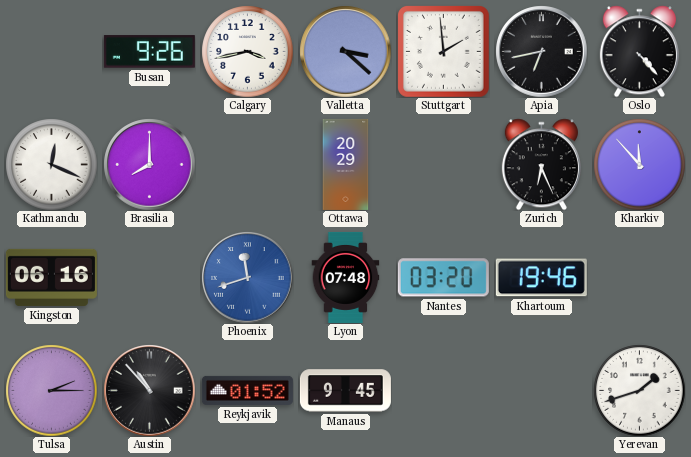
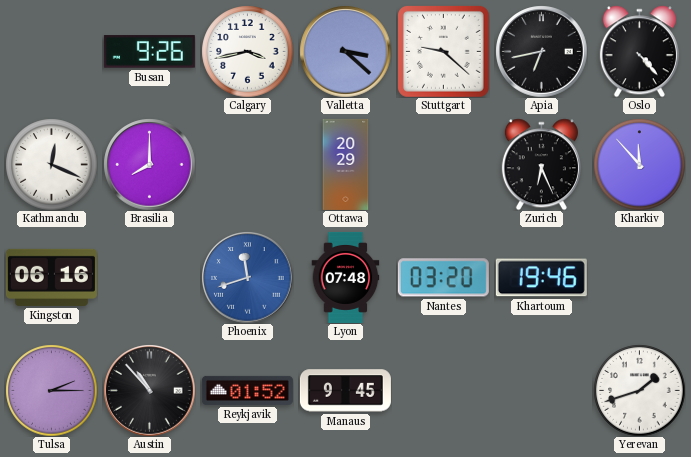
Stuttgart: 1:59 -> 9:22
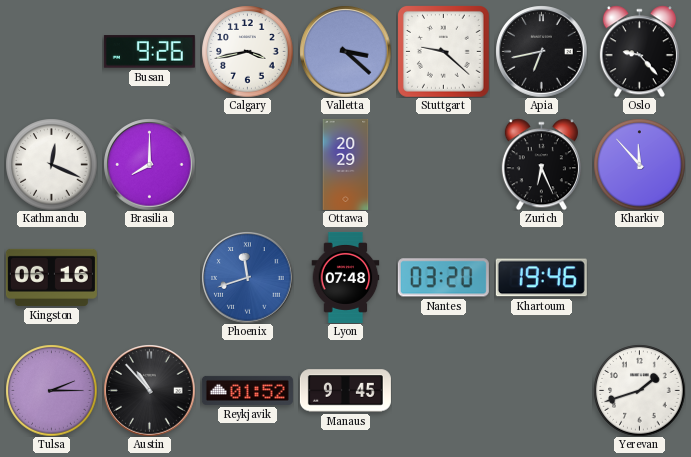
Oslo: 4:23 -> 9:23
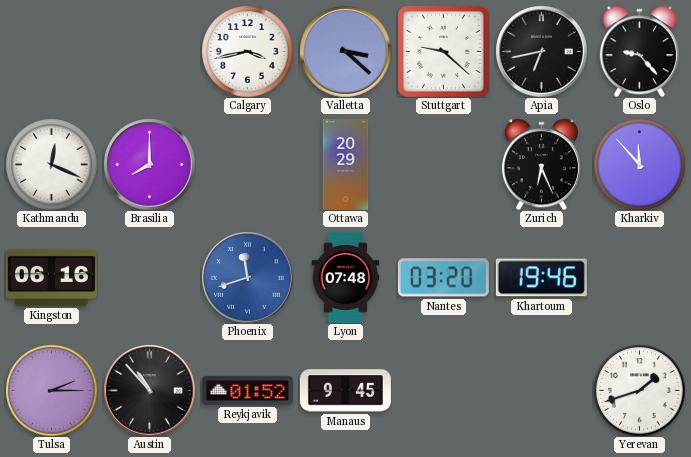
Busan: 9:26 -> none
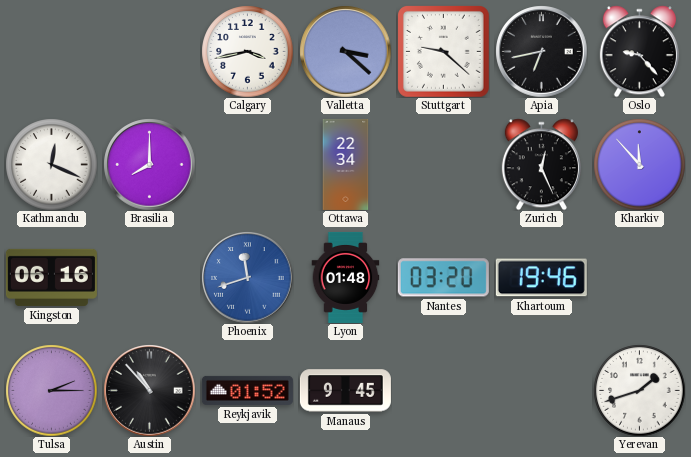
Ottawa: 20:29 -> 22:34
Zurich: 6:26 -> 12:26
Lyon: 07:48 -> 01:48
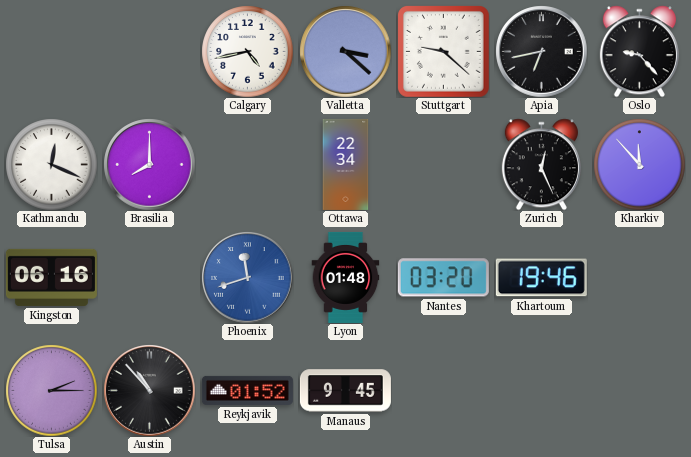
Calgary: 3:43 -> 4:43
Yerevan: 1:42 -> none
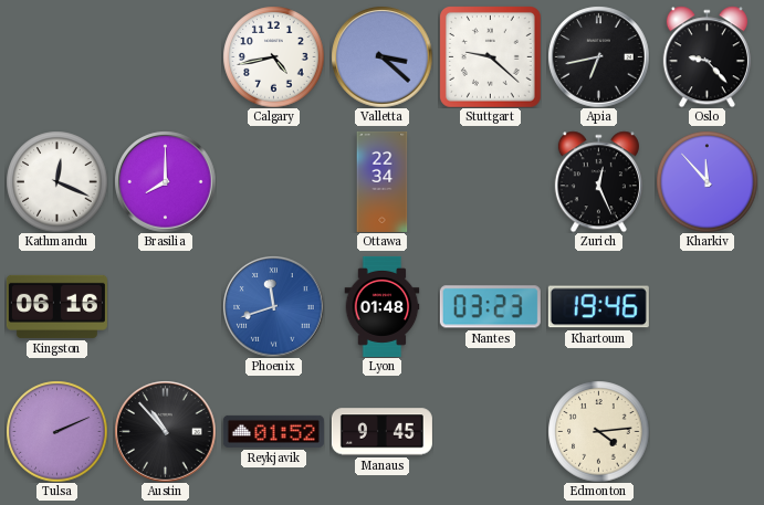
Nantes: 03:20 -> 03:23
Tulsa: 2:15 -> 2:11
Edmonton: none -> 4:14
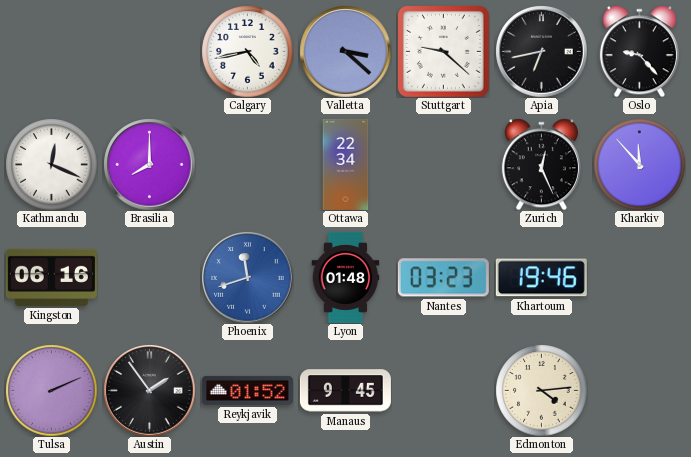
Austin: 10:53 -> 1:54
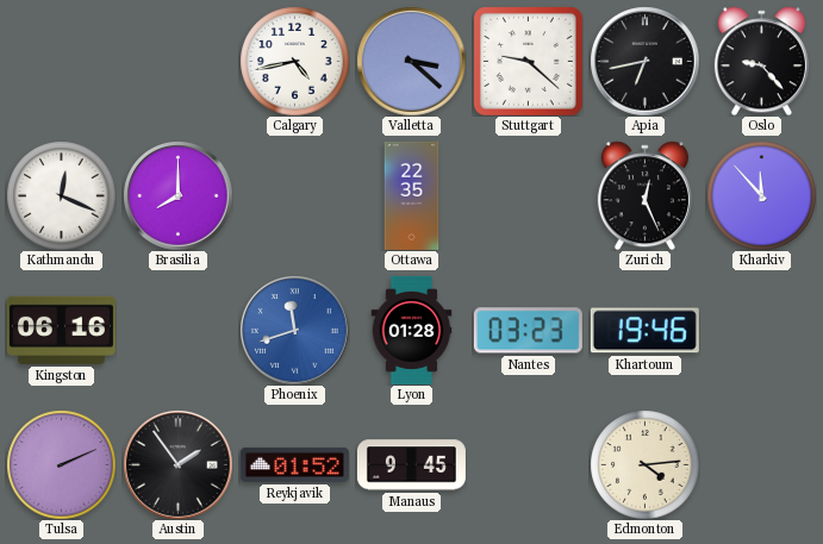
Ottawa: 22:34 -> 22:35
Lyon: 01:48 -> 01:28
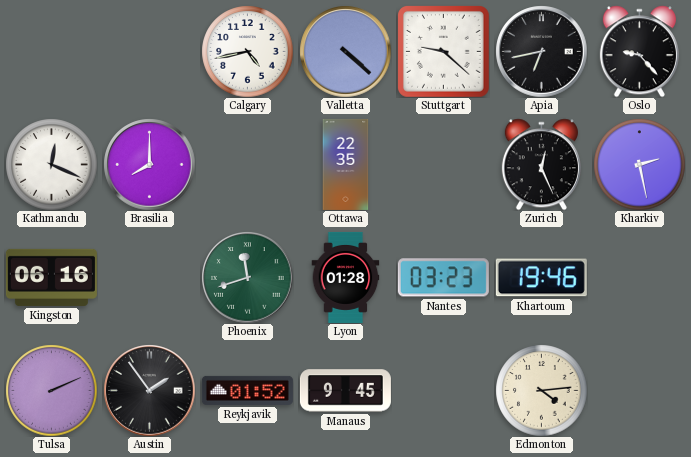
Valletta: 3:22 -> 4:22
Kharkiv: 11:53 -> 2:28
Phoenix dial: blue -> green
